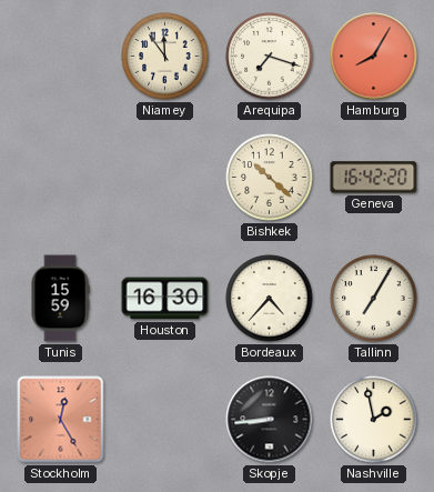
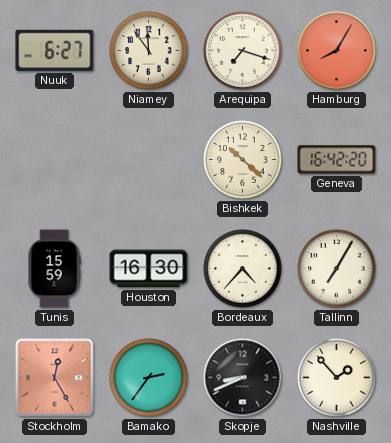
Nuuk: none -> 6:27
Bamako: none -> 2:36
Skopje: 8:44 -> 8:41
Nashville: 1:58 -> 1:53
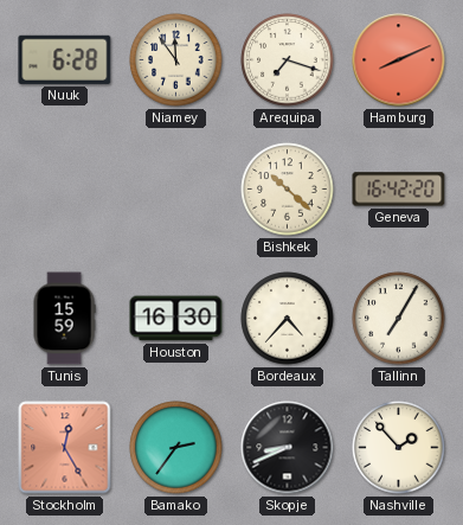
Nuuk: 6:27 -> 6:28
Hamburg: 8:05 -> 8:11
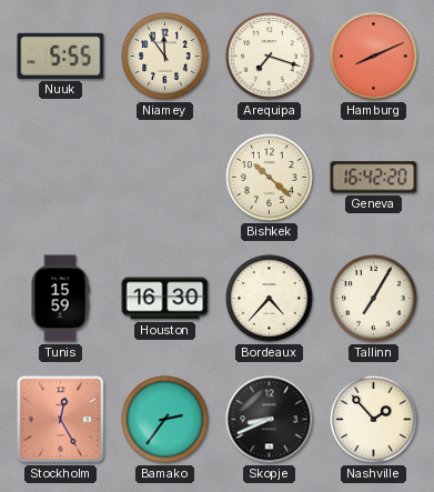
Nuuk: 6:28 -> 5:55
